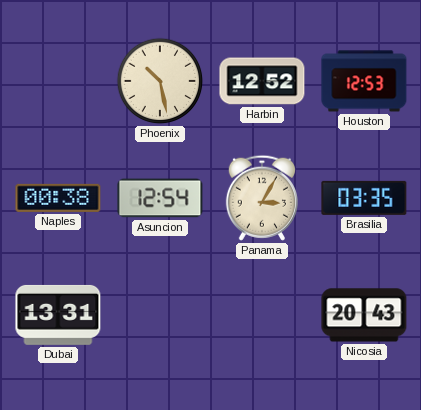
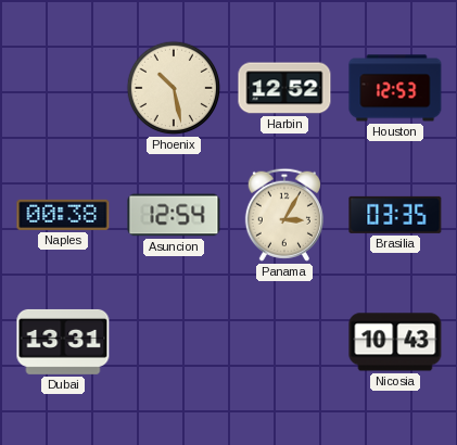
Nicosia: 20:43 -> 10:43
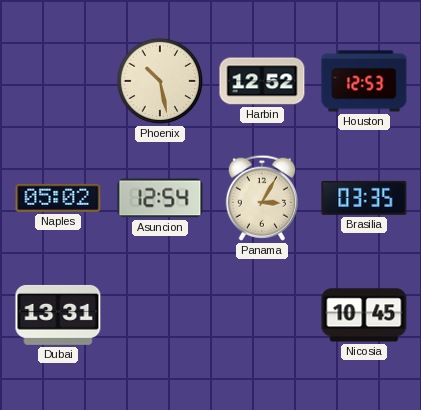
Naples: 00:38 -> 05:02
Nicosia: 10:43 -> 10:45
